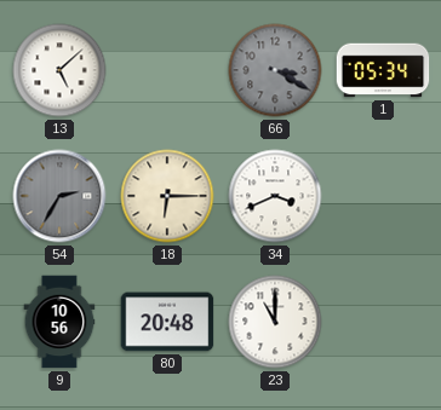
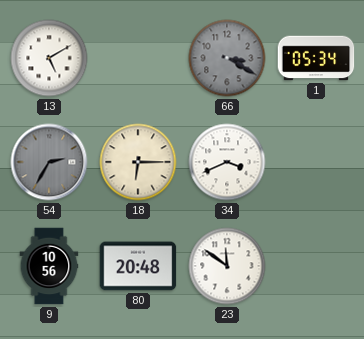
13: 5:08 -> 5:10
23: 11:00 -> 11:51
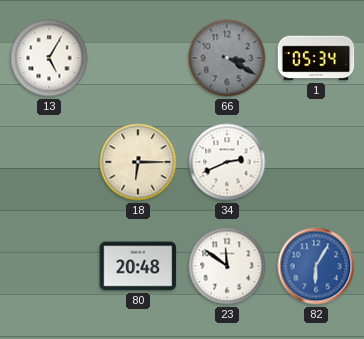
13: 5:10 -> 5:05
54: 2:35 -> none
34: 3:41 -> 2:41
9: 10:56 -> none
82: none -> 6:05
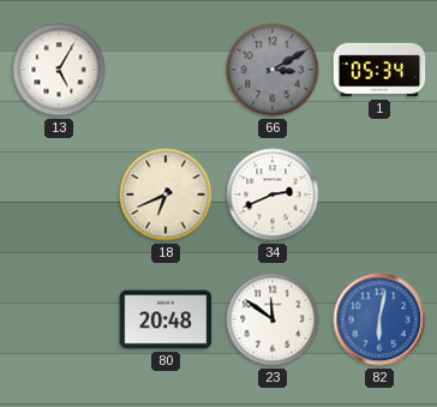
66: 3:20 -> 3:10
18: 6:15 -> 6:41
82: 6:05 -> 6:02
